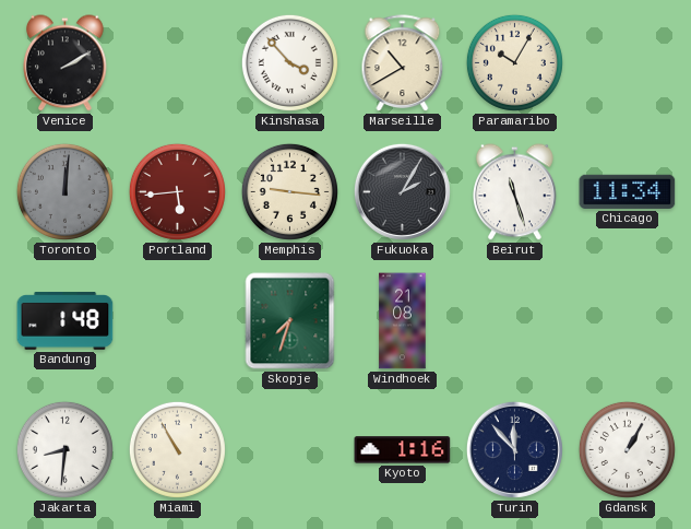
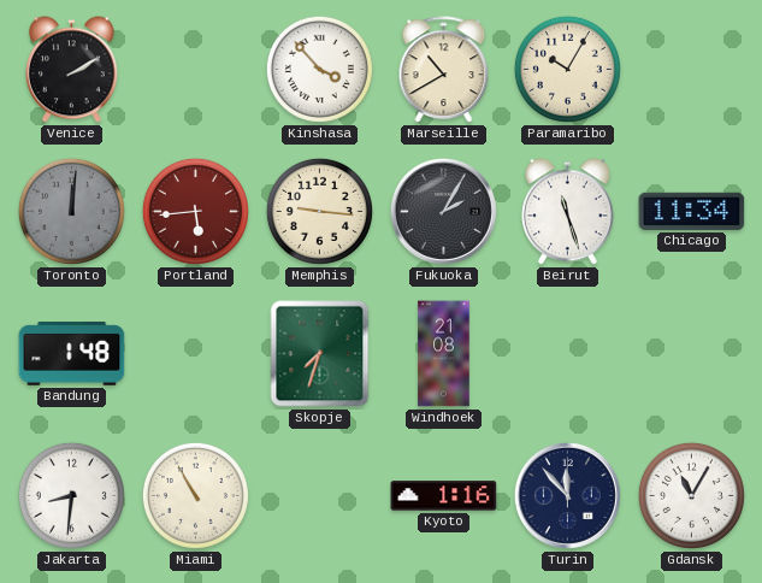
Gdansk: 1:05 -> 11:05
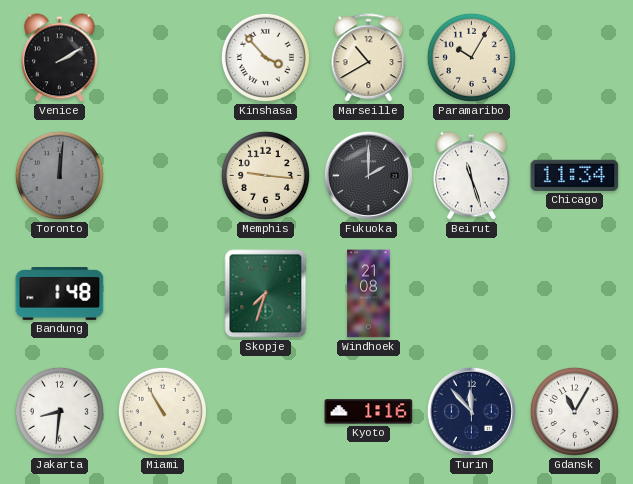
Portland: 5:44 -> none
Fukuoka: 2:05 -> 2:00
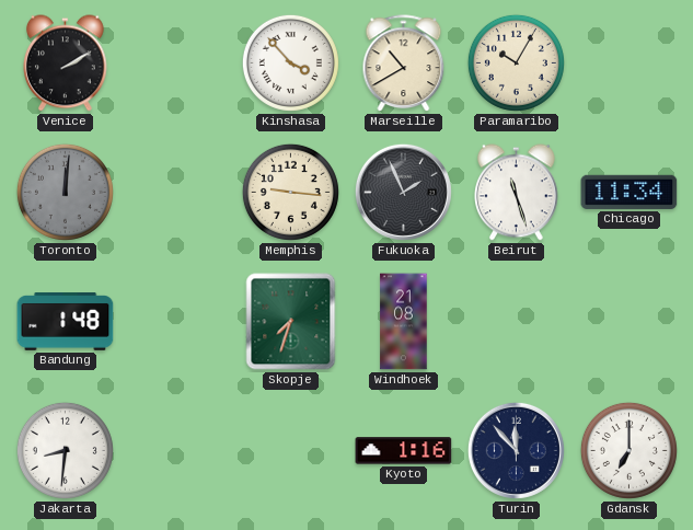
Fukuoka: 2:00 -> 1:56
Miami: 10:55 -> none
Gdansk: 11:05 -> 7:00
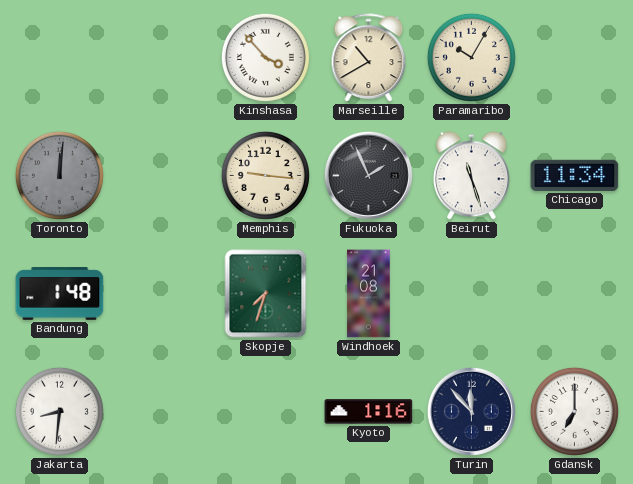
Venice: 2:10 -> none
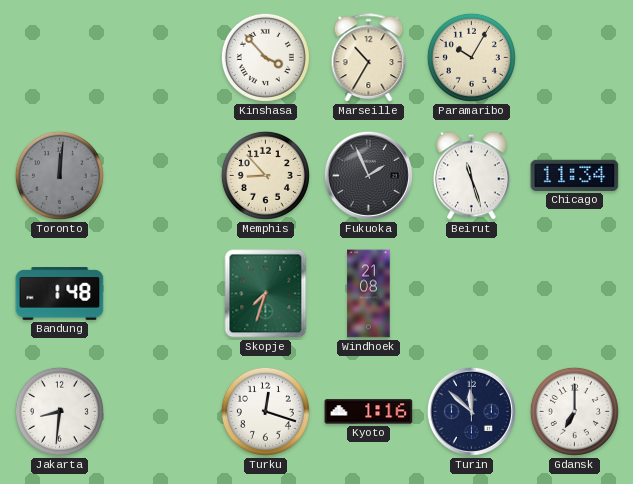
Marseille: 10:40 -> 10:35
Memphis: 9:16 -> 8:53
Turku: none -> 12:18
Turin: 11:53 -> 11:52
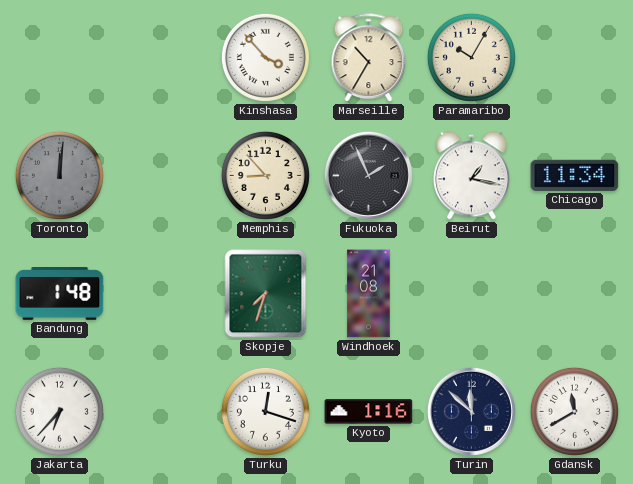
Beirut: 11:27 -> 1:17
Jakarta: 8:31 -> 6:37
Gdansk: 7:00 -> 11:40
